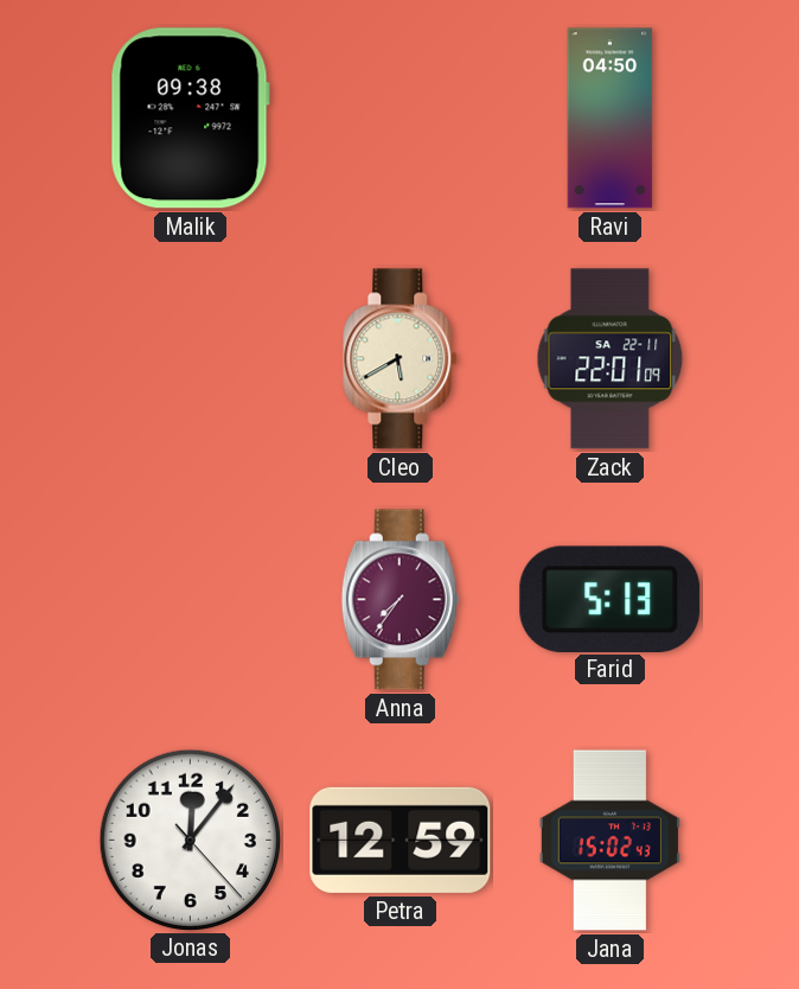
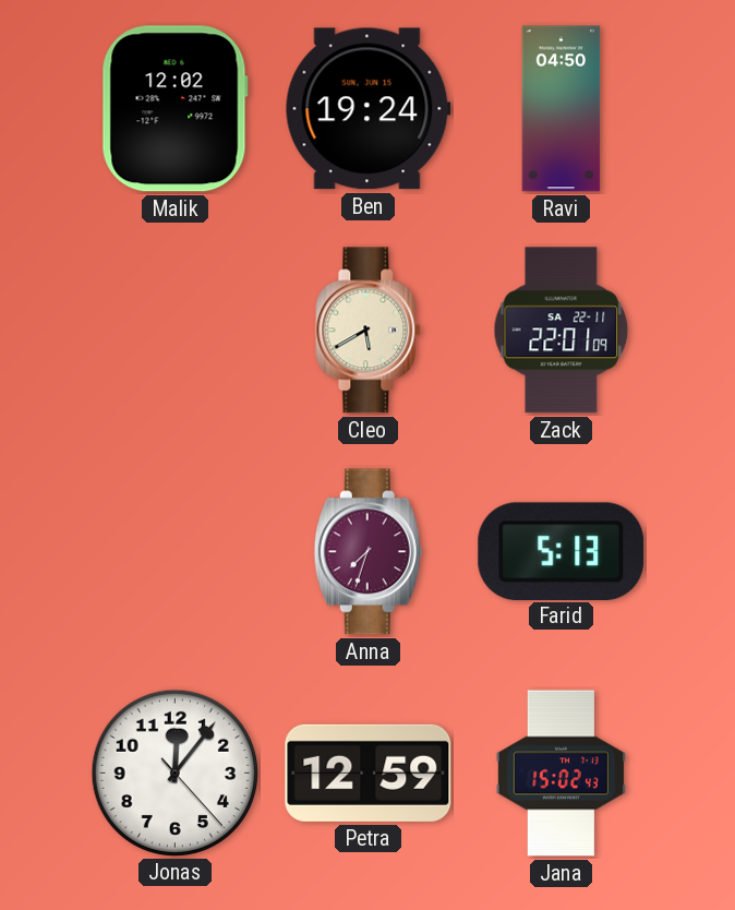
Malik: 09:38 -> 12:02
Ben: none -> 19:24
Anna: 7:36 -> 7:33
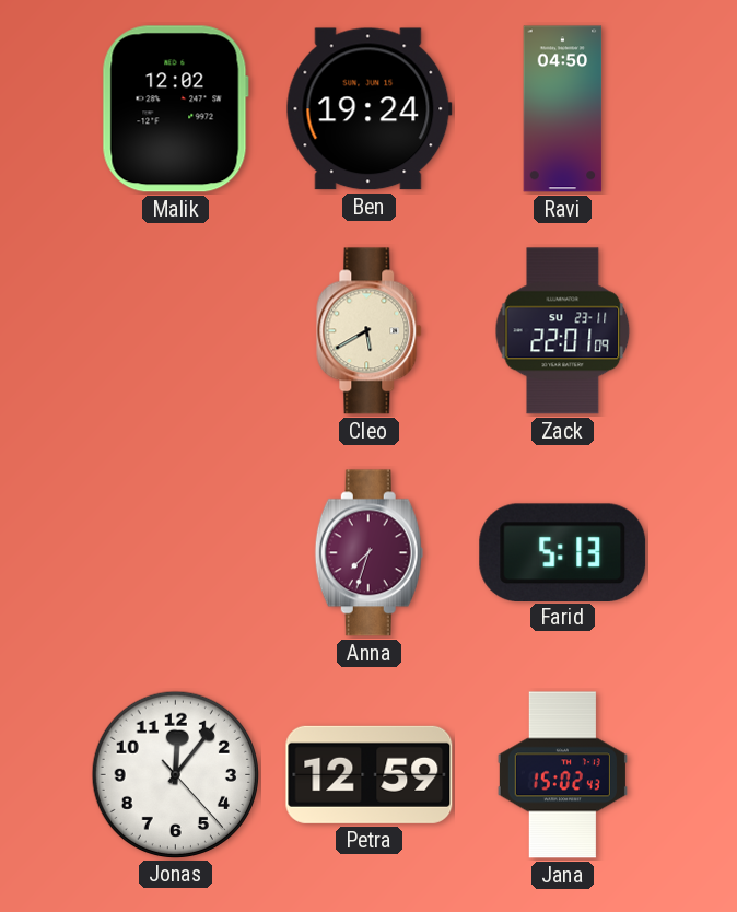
Zack date: SA 22-11 -> SU 23-11
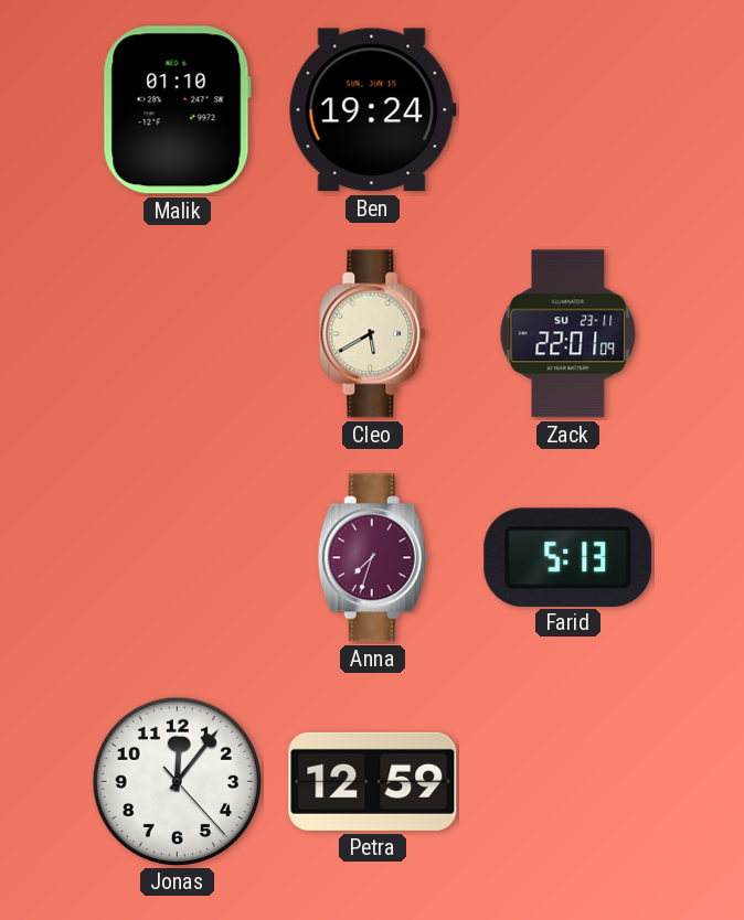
Malik: 12:02 -> 01:10
Ravi: 04:50 -> none
Jana: 15:02 -> none
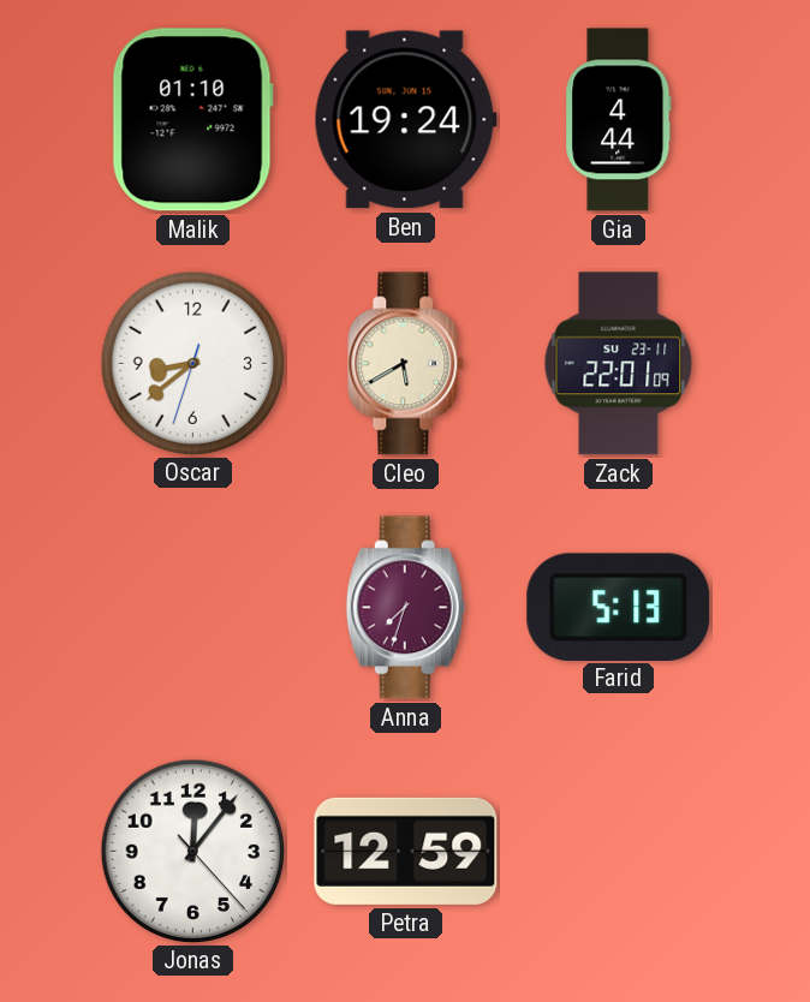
Gia: none -> 4:44
Oscar: none -> 8:38
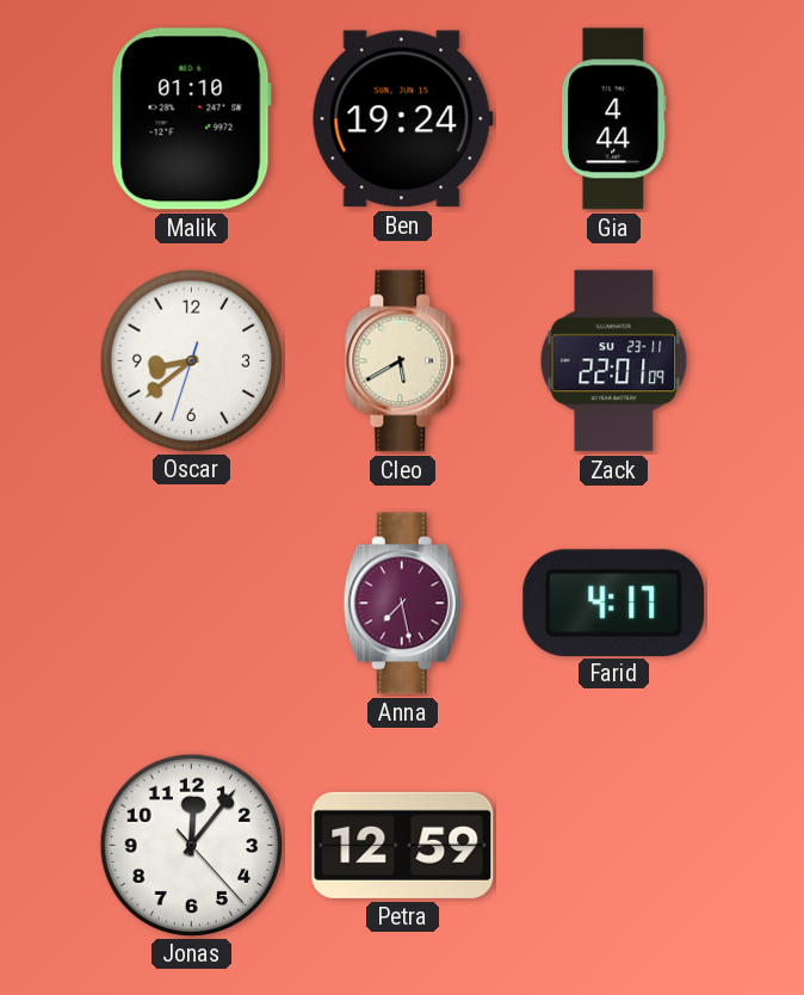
Anna: 7:33 -> 7:28
Farid: 5:13 -> 4:17
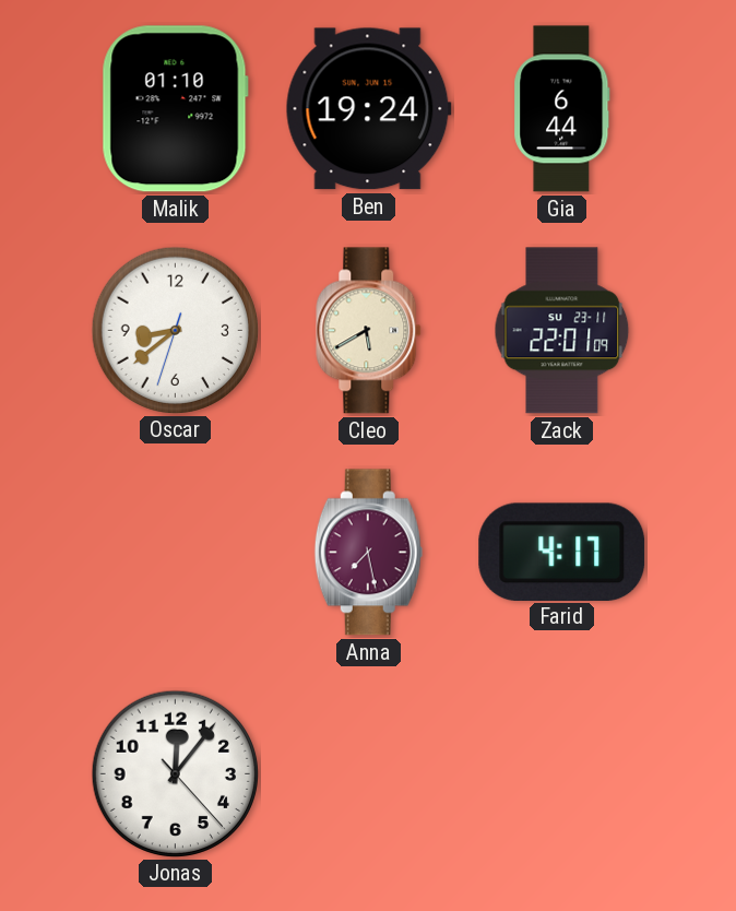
Gia: 4:44 -> 6:44
Petra: 12:59 -> none
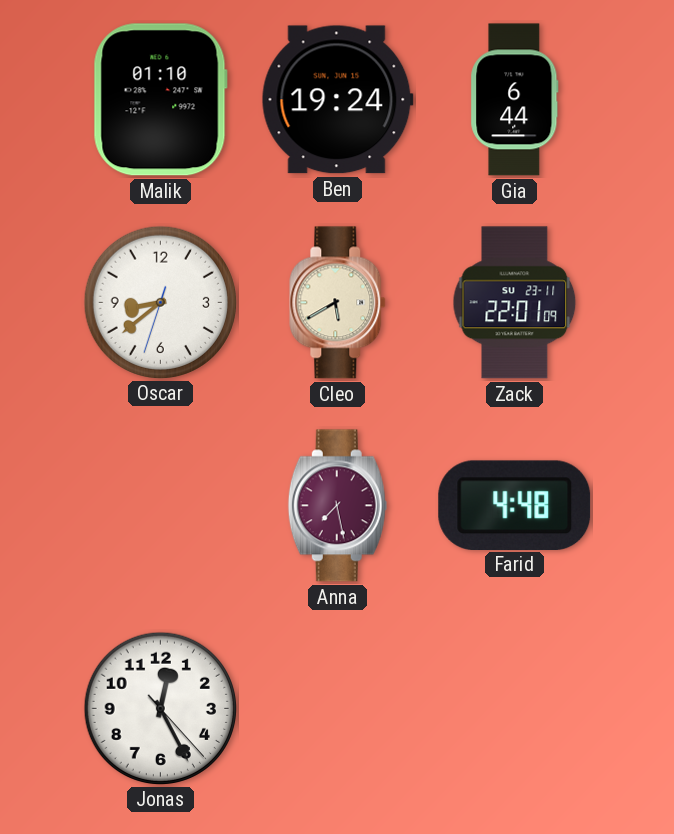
Farid: 4:17 -> 4:48
Jonas: 12:06 -> 12:25
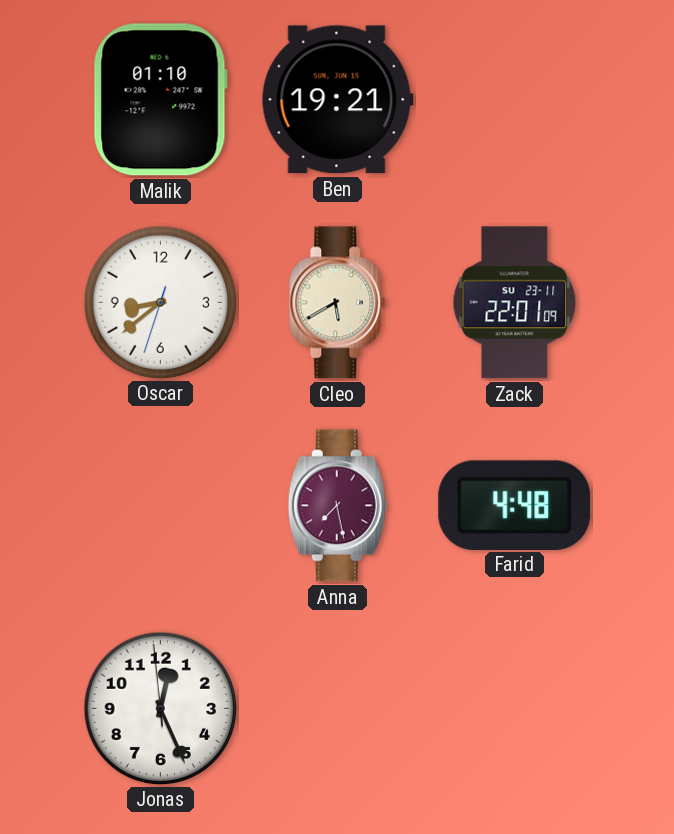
Ben: 19:24 -> 19:21
Gia: 6:44 -> none
Jonas: 12:25:23 -> 12:25:59
